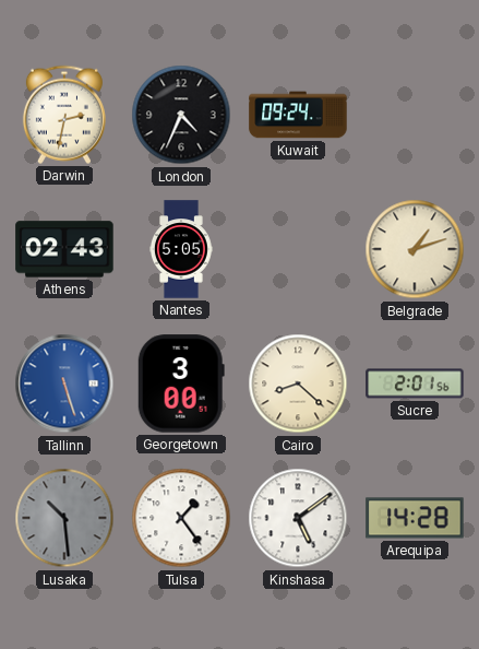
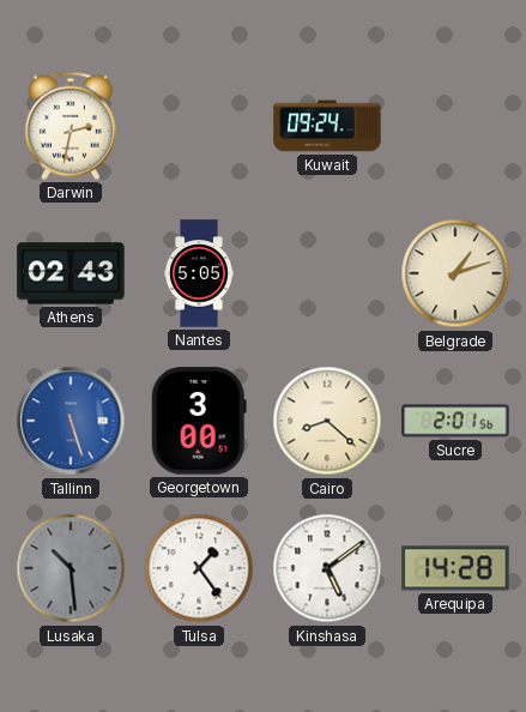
London: 4:34 -> none
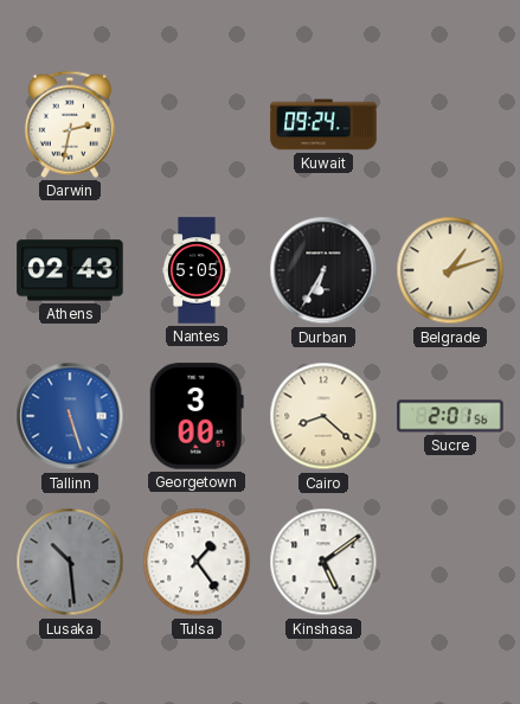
Durban: none -> 6:35
Arequipa: 14:28 -> none
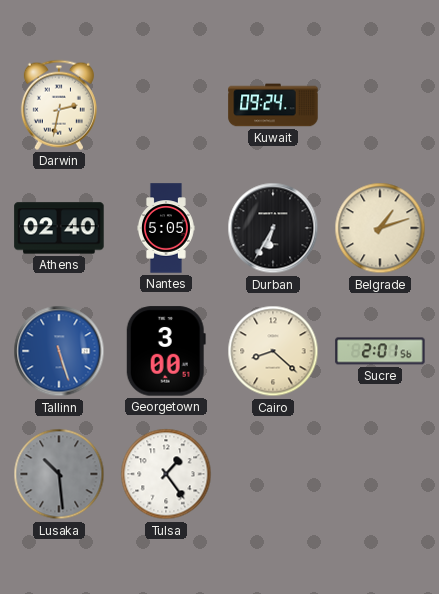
Athens: 02:43 -> 02:40
Kinshasa: 5:09 -> none
